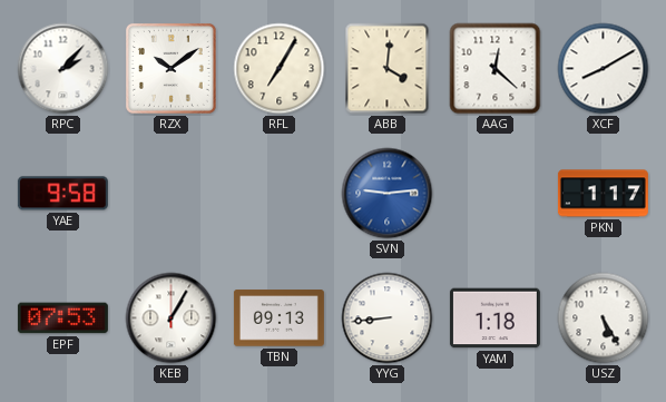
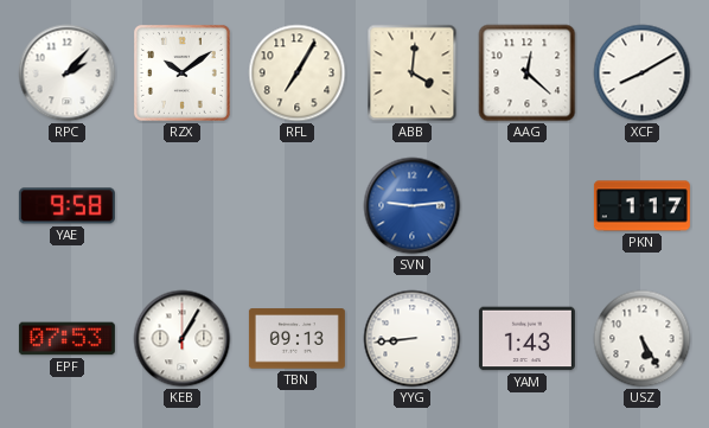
YAM: 1:18 -> 1:43
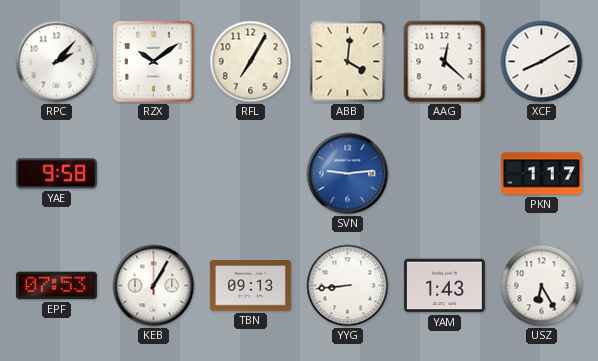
USZ: 5:25 -> 6:25
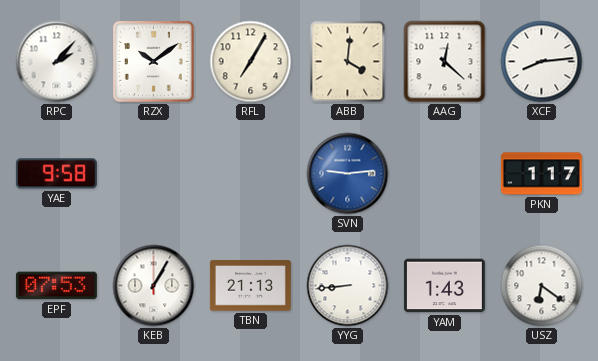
XCF: 8:10 -> 8:14
TBN: 09:13 -> 21:13
USZ: 6:25 -> 6:21
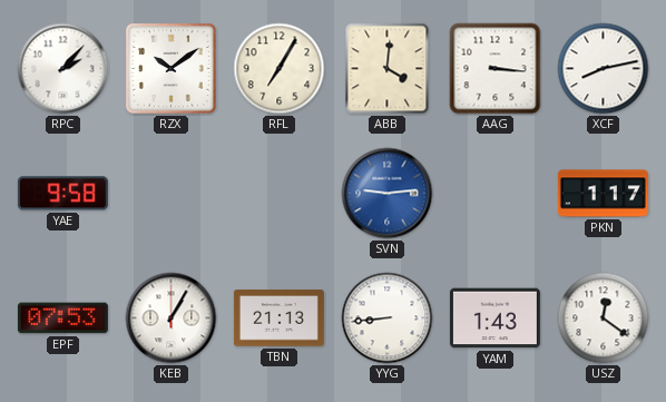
AAG: 12:22 -> 3:16
XCF: 8:14 -> 8:13
USZ: 6:21 -> 12:21
